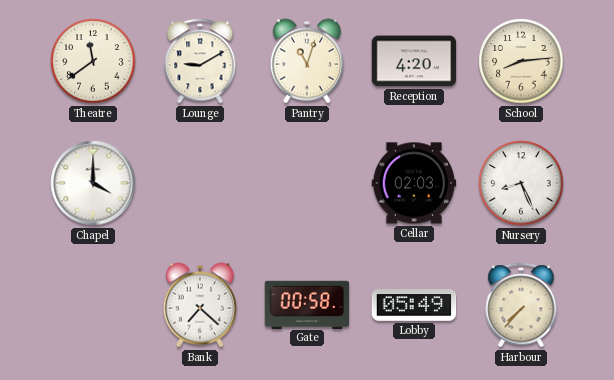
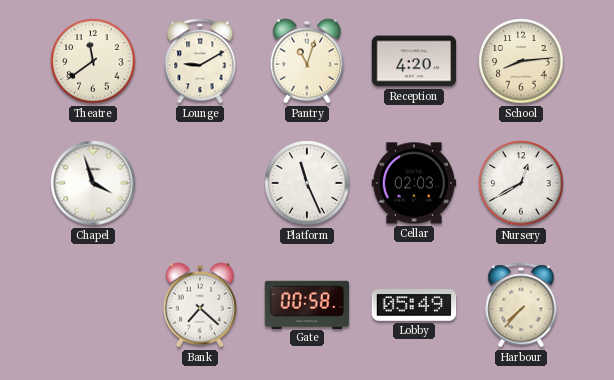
Chapel: 4:00 -> 3:57
Platform: none -> 11:26
Nursery: 8:26 -> 12:40
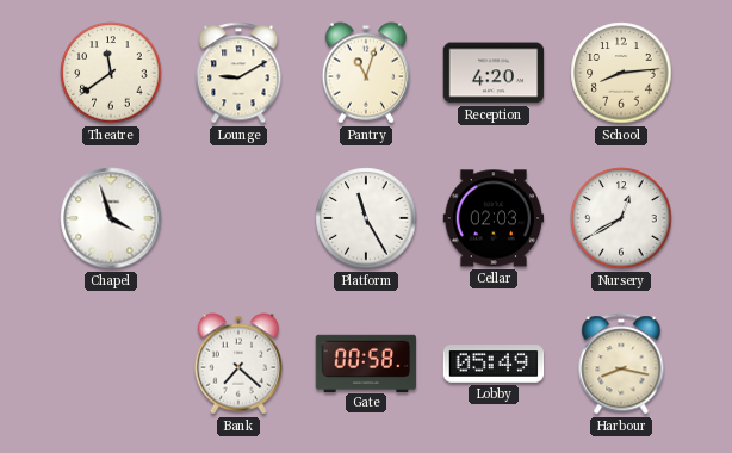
Platform: 11:26 -> 11:25
Harbour: 7:37 -> 8:17
